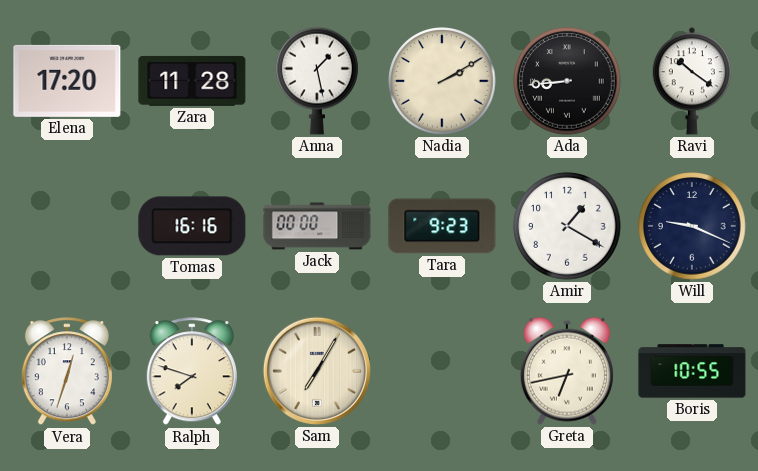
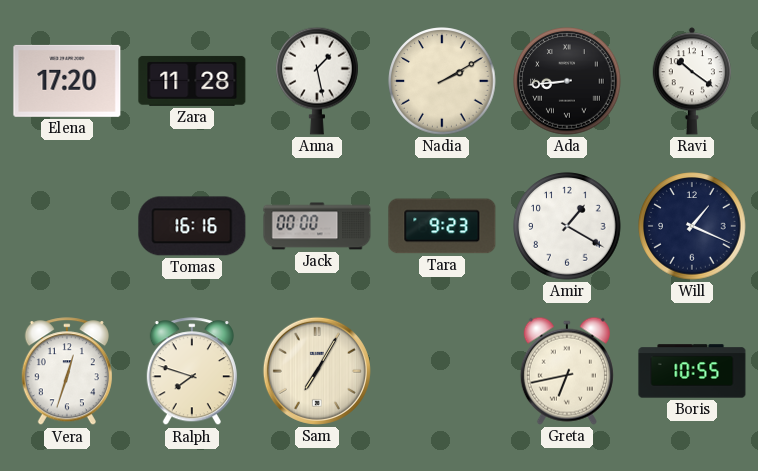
Will: 9:19 -> 1:19
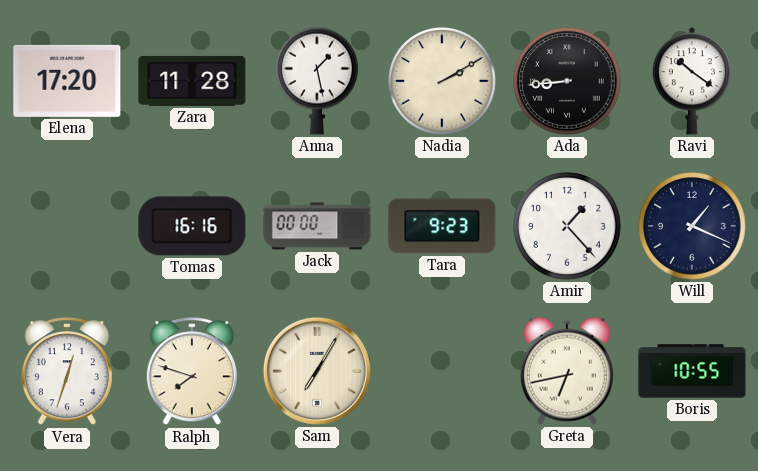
Amir: 1:20 -> 1:23
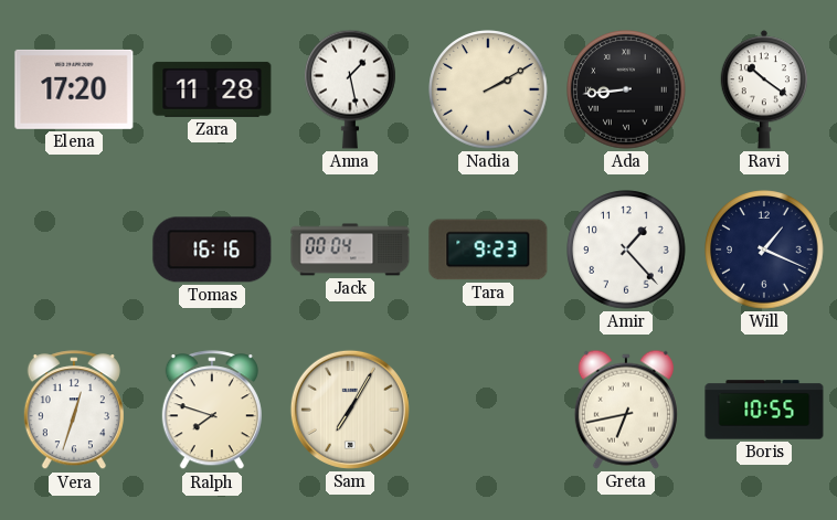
Jack: 00:00 -> 00:04
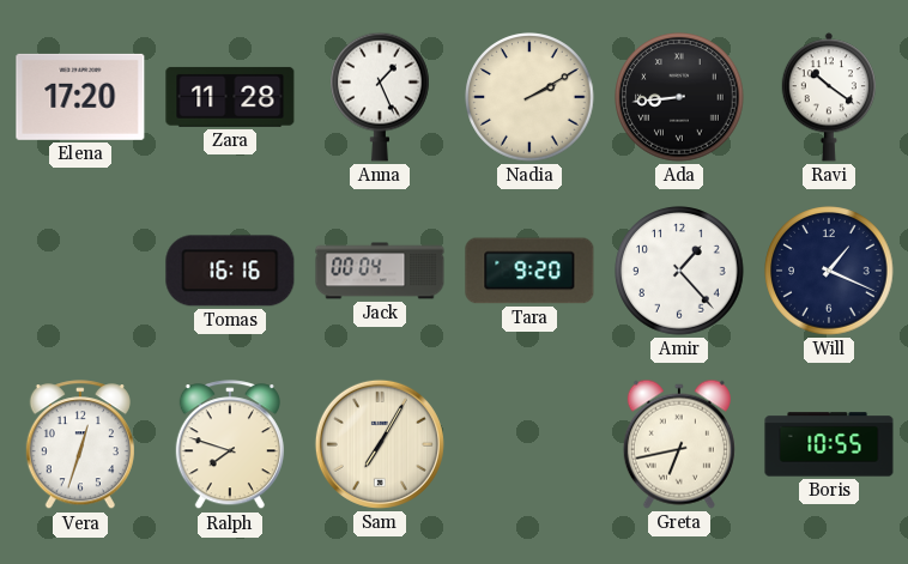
Anna: 1:28 -> 1:26
Tara: 9:23 -> 9:20
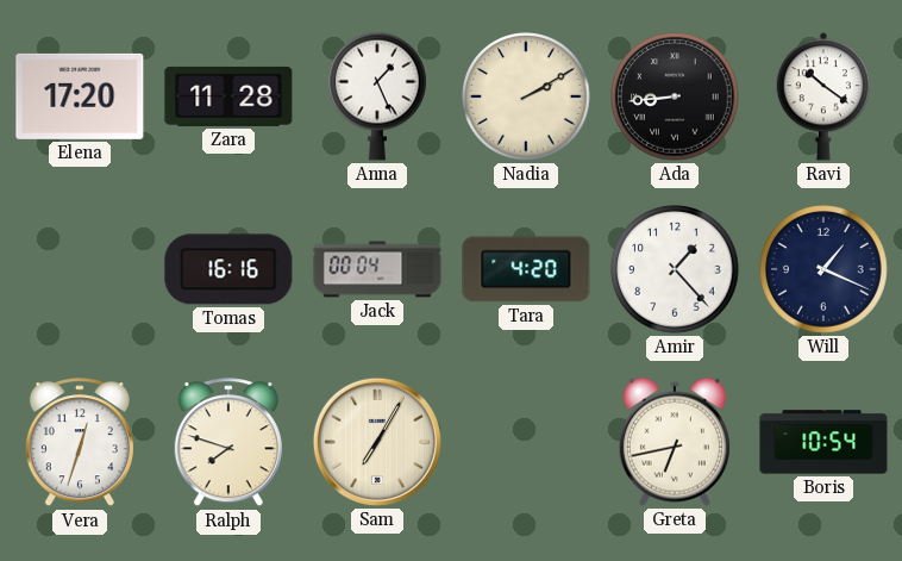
Tara: 9:20 -> 4:20
Boris: 10:55 -> 10:54
